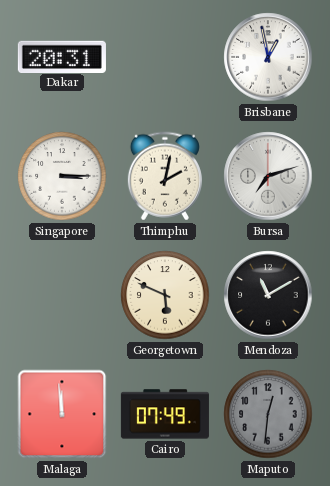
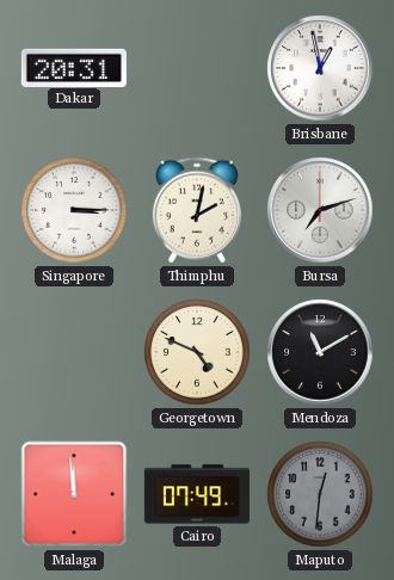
Georgetown: 5:49 -> 4:49
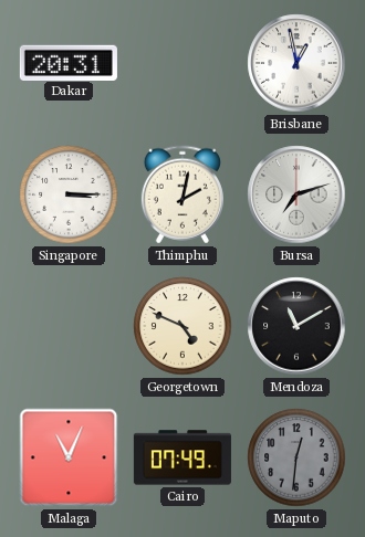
Malaga: 11:59 -> 11:04
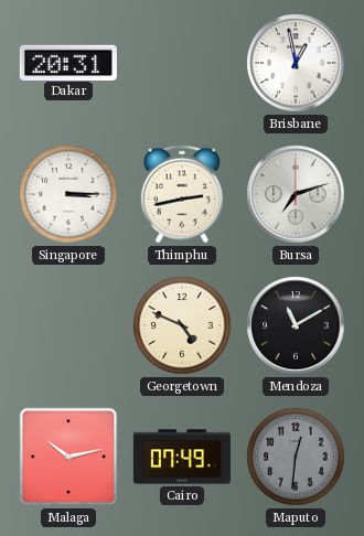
Thimphu: 2:02 -> 2:43
Malaga: 11:04 -> 10:13
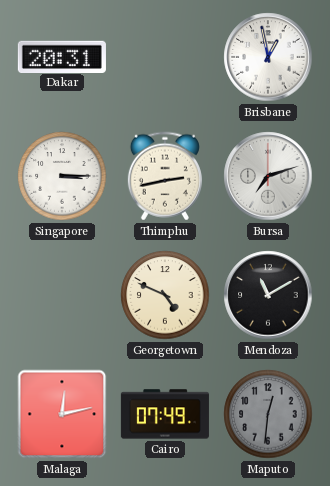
Malaga: 10:13 -> 12:13
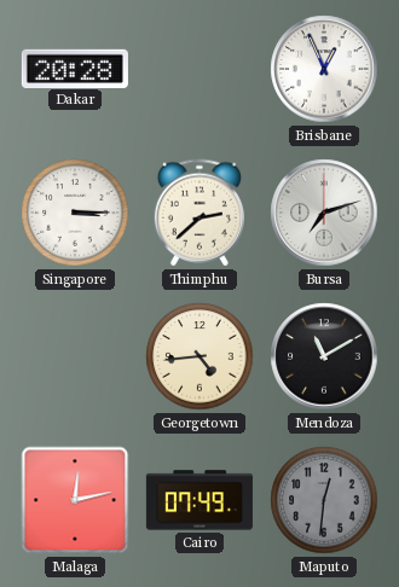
Dakar: 20:31 -> 20:28
Brisbane: 12:58 -> 12:56
Thimphu: 2:43 -> 2:38
Georgetown: 4:49 -> 4:44
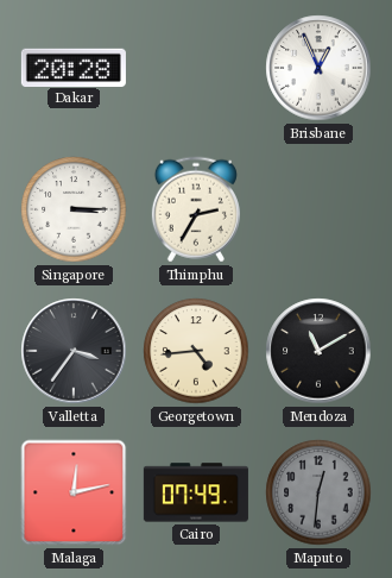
Thimphu: 2:38 -> 2:35
Bursa: 7:12 -> none
Valletta: none -> 3:36
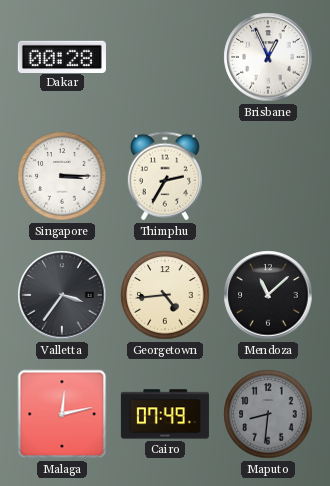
Dakar: 20:28 -> 00:28
Mendoza: 11:10 -> 11:08
Maputo: 12:31 -> 8:31
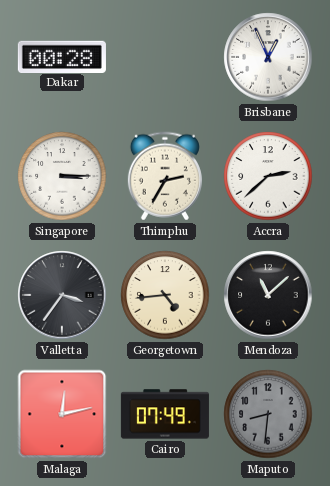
Accra: none -> 2:38
